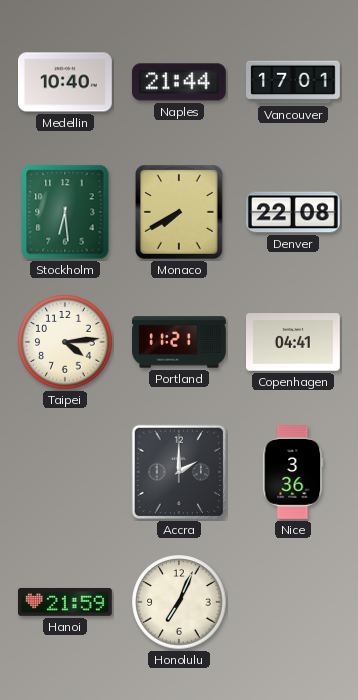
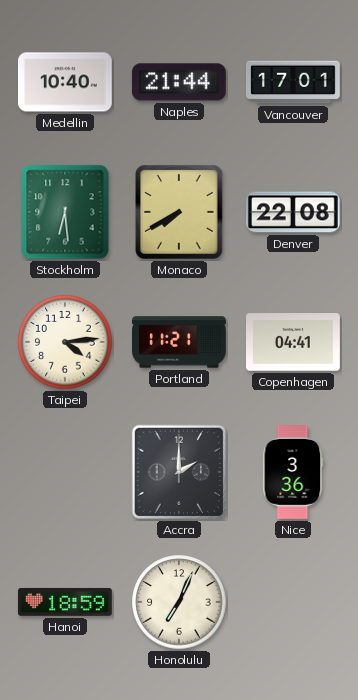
Hanoi: 21:59 -> 18:59
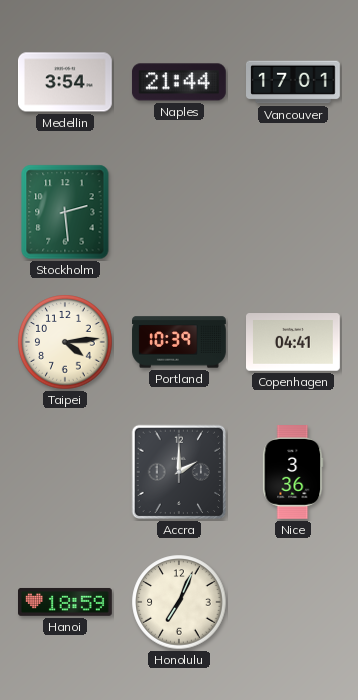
Medellin: 10:40 -> 3:54
Stockholm: 6:29 -> 2:29
Monaco: 7:40 -> none
Denver: 22:08 -> none
Portland: 11:21 -> 10:39
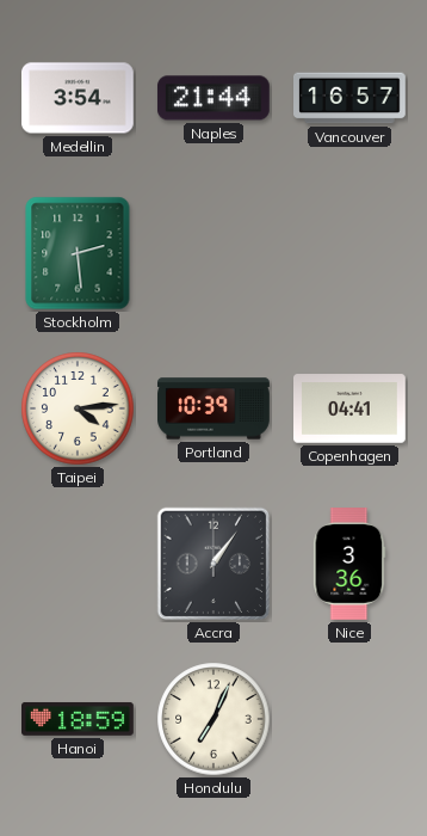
Vancouver: 17:01 -> 16:57
Accra: 2:00 -> 1:06
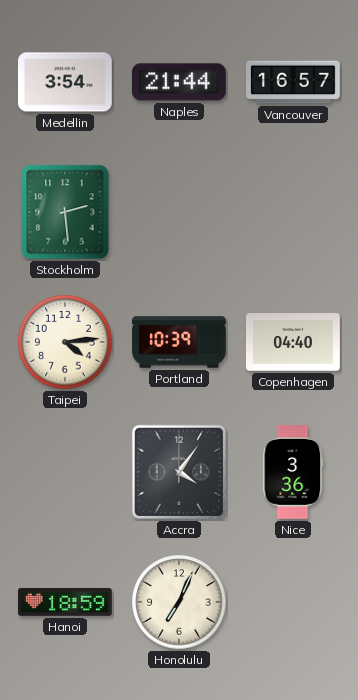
Copenhagen: 04:41 -> 04:40
Accra: 1:06 -> 4:06
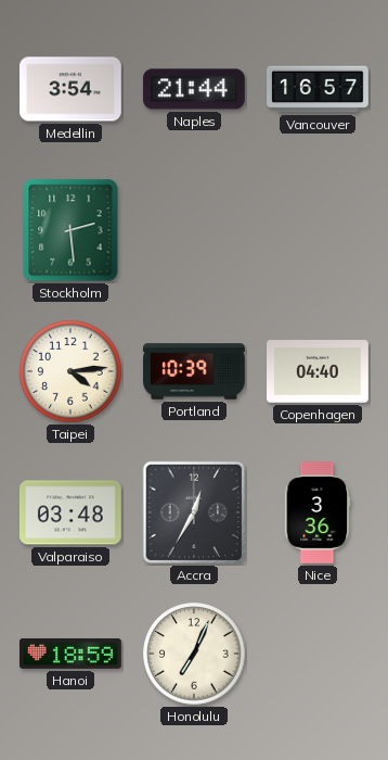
Valparaiso: none -> 03:48
Accra: 4:06 -> 12:35
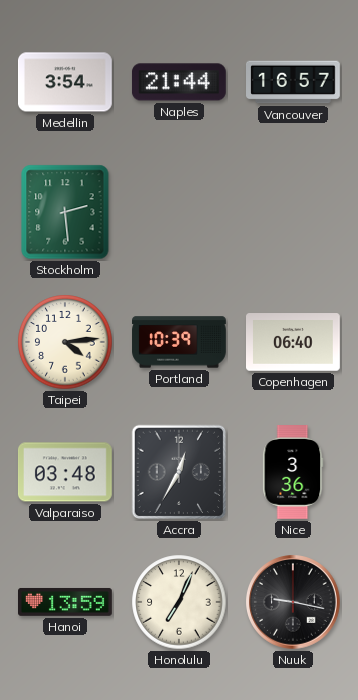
Copenhagen: 04:40 -> 06:40
Hanoi: 18:59 -> 13:59
Nuuk: none -> 9:17
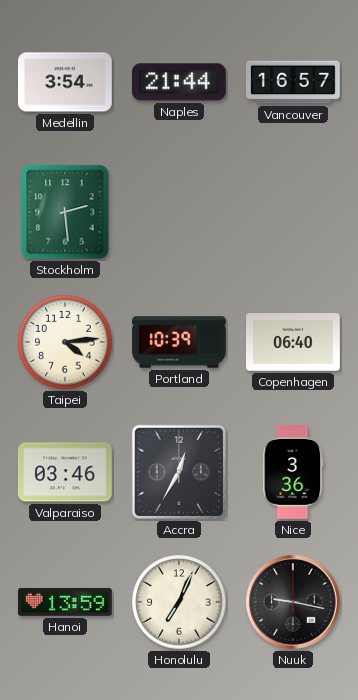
Valparaiso: 03:48 -> 03:46
